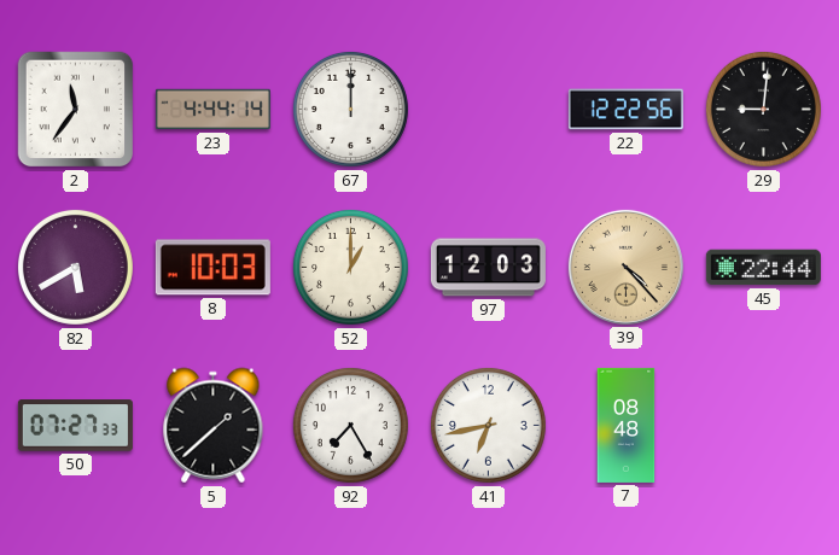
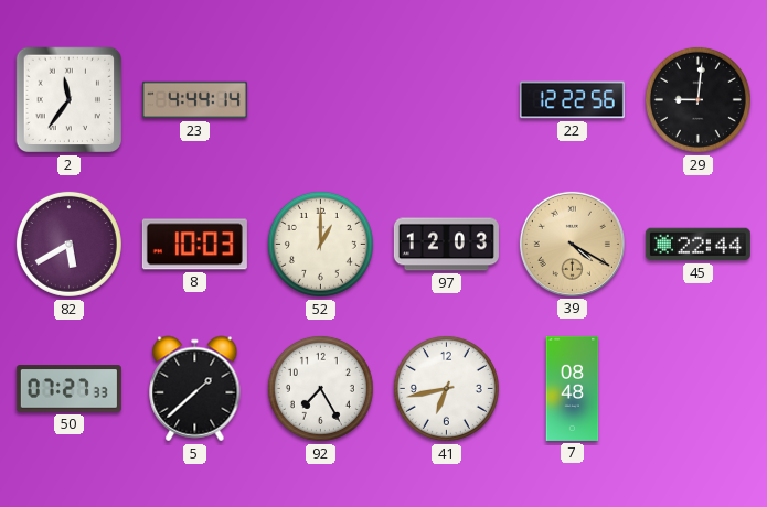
67: 12:00 -> none
39: 4:23 -> 4:20
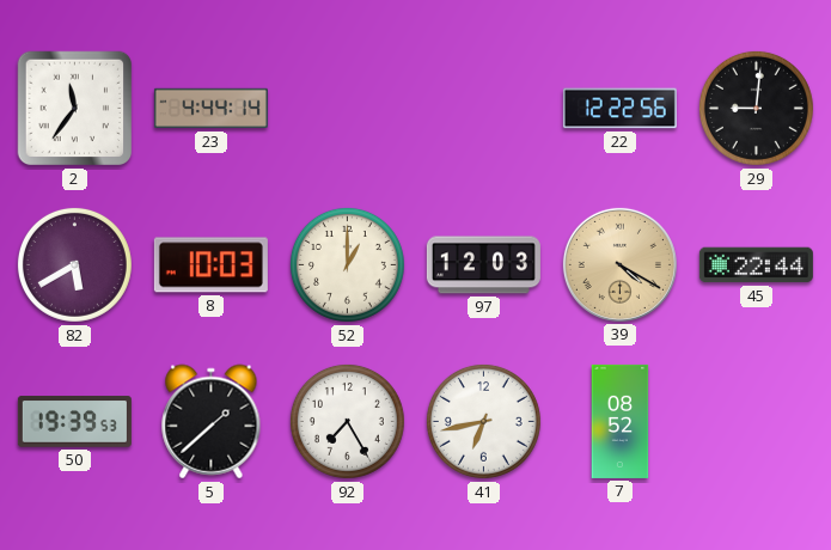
50: 07:27 -> 19:39
7: 08:48 -> 08:52
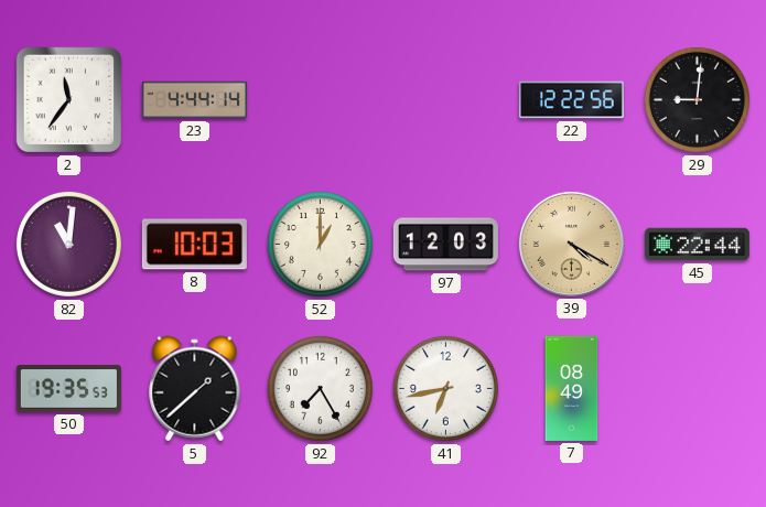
82: 5:40 -> 11:01
50: 19:39 -> 19:35
7: 08:52 -> 08:49
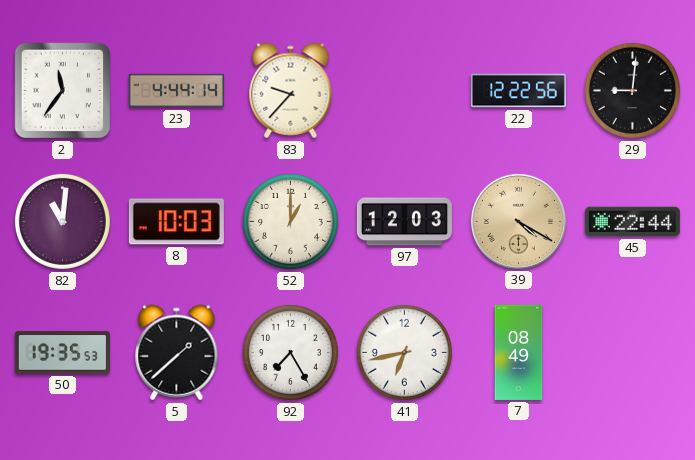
83: none -> 9:37
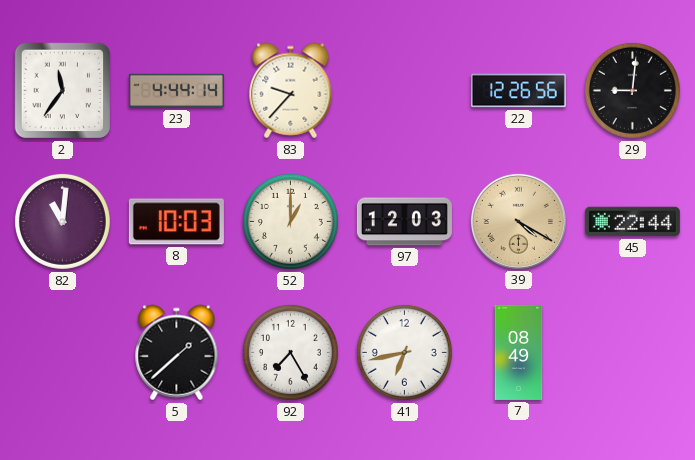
22: 12:22 -> 12:26
50: 19:35 -> none
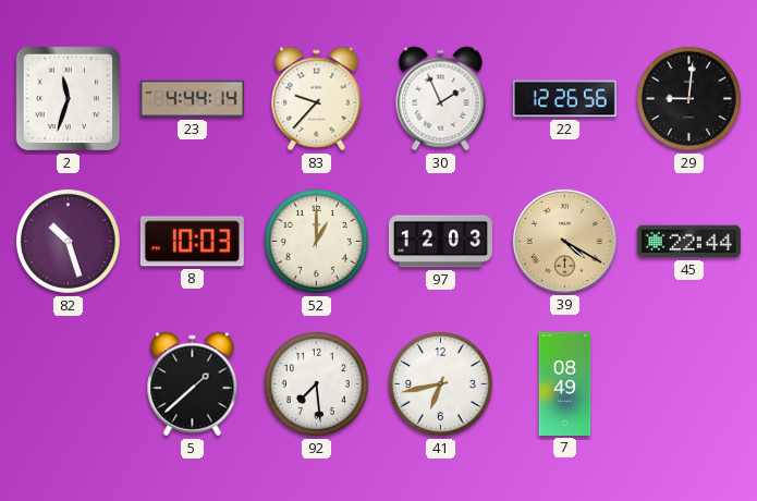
2: 11:36 -> 11:33
30: none -> 1:56
82: 11:01 -> 10:27
92: 7:25 -> 7:29
